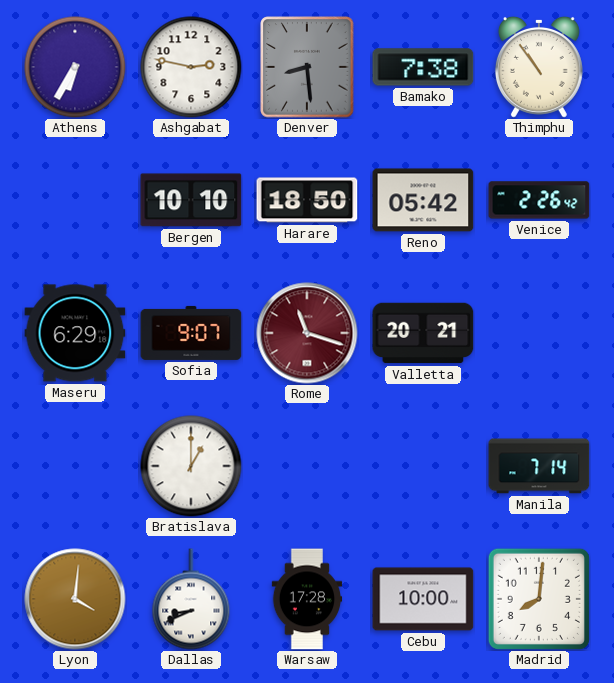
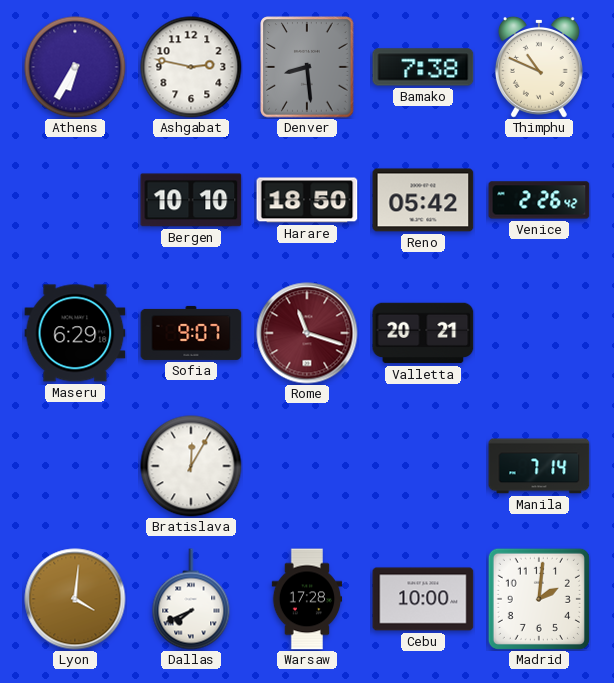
Thimphu: 10:54 -> 10:49
Bratislava: 1:00 -> 12:05
Dallas: 8:41 -> 7:41
Madrid: 8:01 -> 2:01
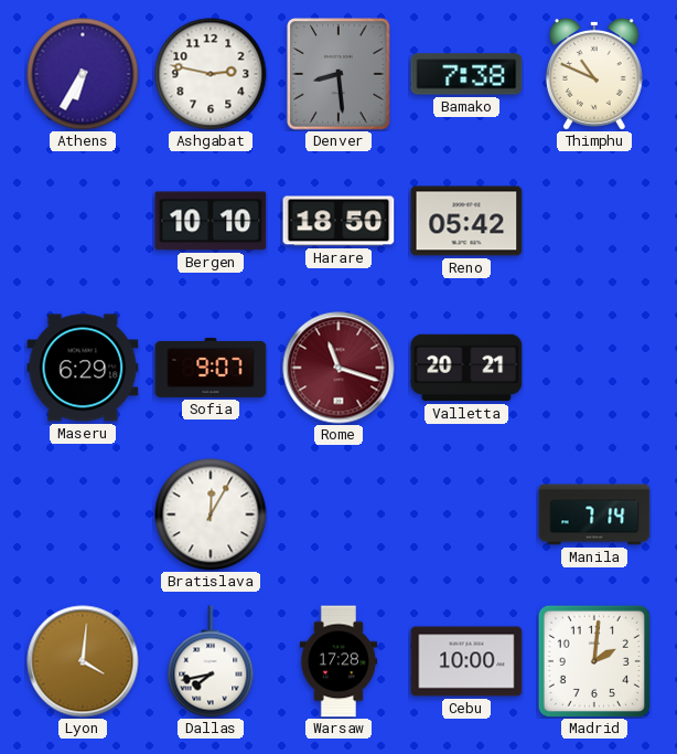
Venice: 2:26 -> none
Dallas: 7:41 -> 7:43
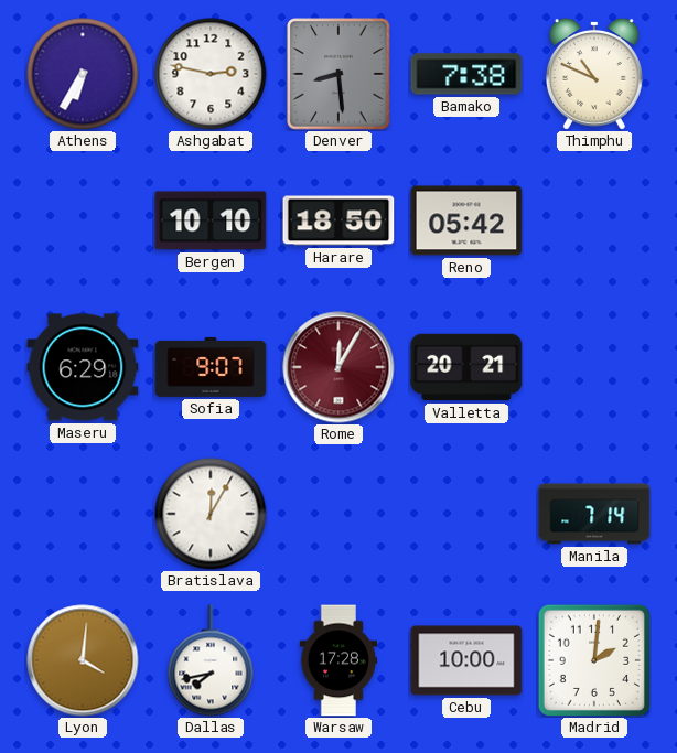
Rome: 11:18 -> 12:05
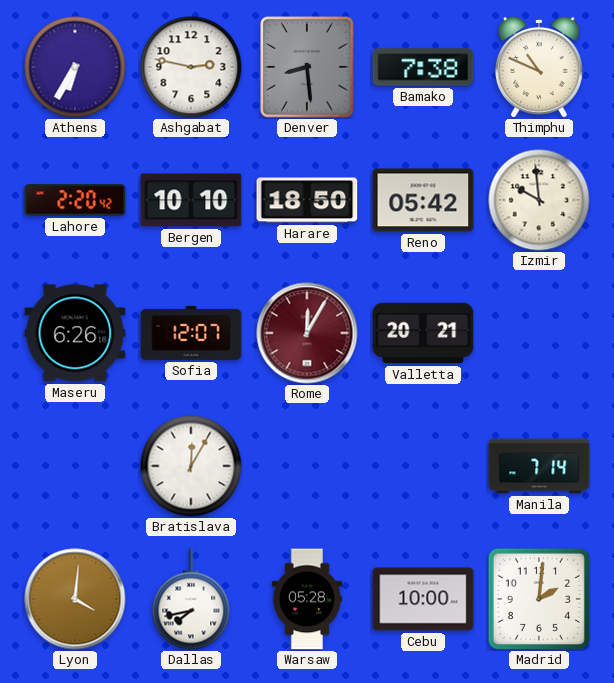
Lahore: none -> 2:20
Izmir: none -> 9:59
Maseru: 6:29 -> 6:26
Sofia: 9:07 -> 12:07
Warsaw: 17:28 -> 05:28
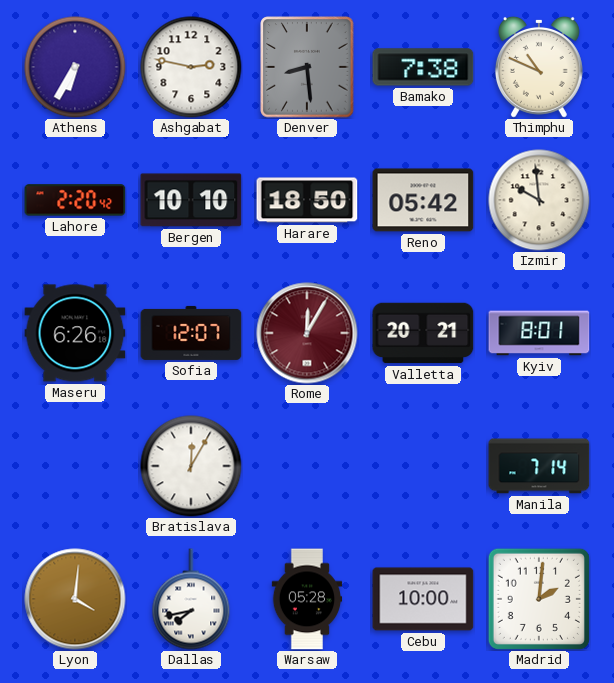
Kyiv: none -> 8:01
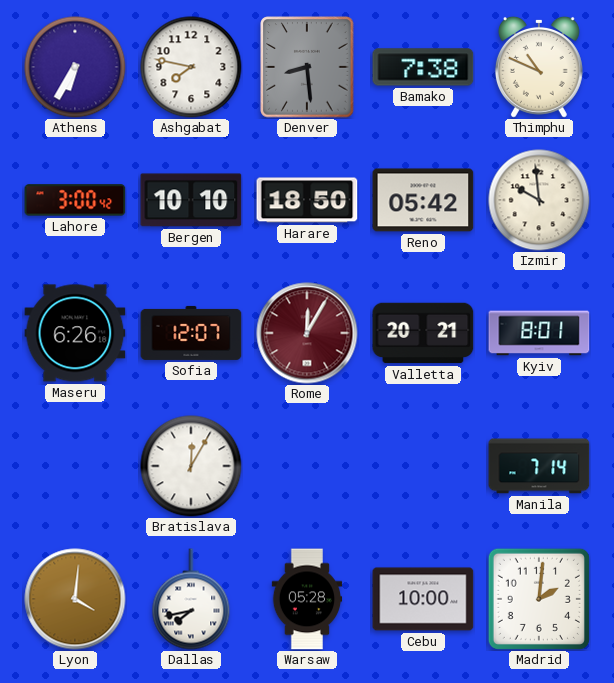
Ashgabat: 2:47 -> 7:47
Lahore: 2:20 -> 3:00
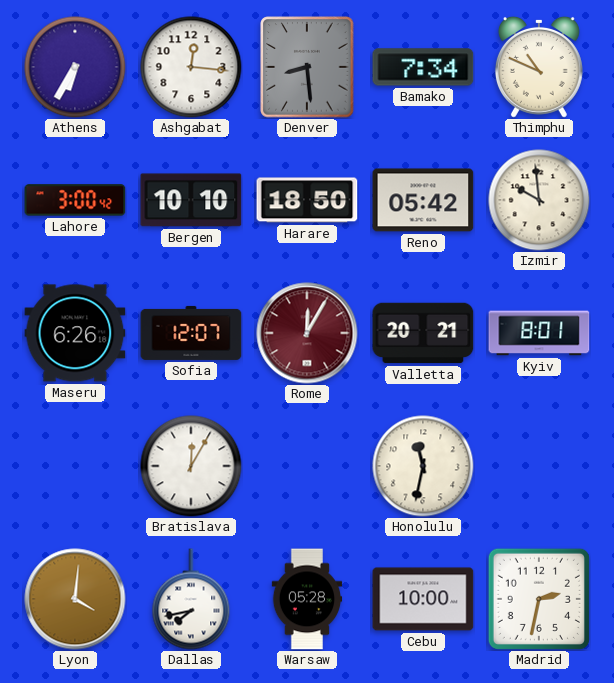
Ashgabat: 7:47 -> 12:16
Bamako: 7:38 -> 7:34
Honolulu: none -> 11:32
Manila: 7:14 -> none
Madrid: 2:01 -> 2:32
